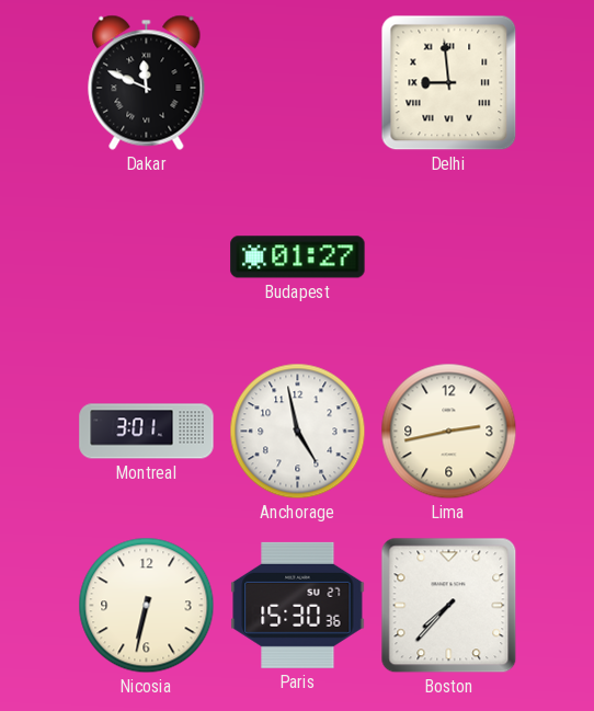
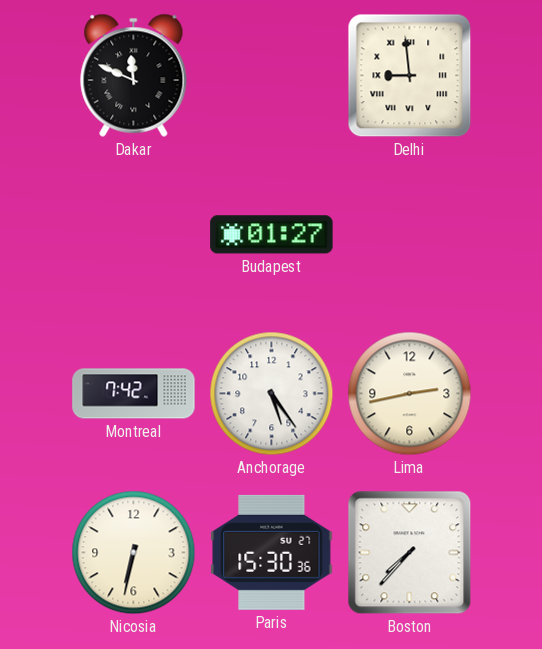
Montreal: 3:01 -> 7:42
Anchorage: 4:58 -> 5:24
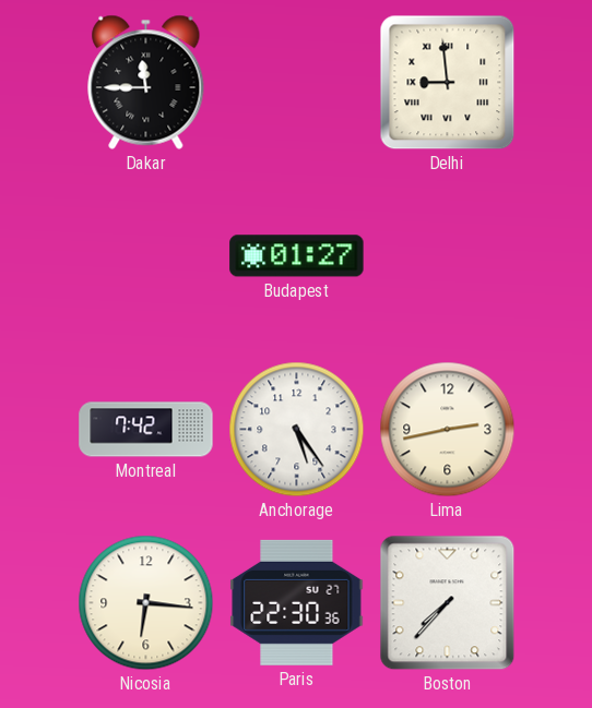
Dakar: 11:49 -> 11:45
Nicosia: 6:32 -> 6:16
Paris: 15:30 -> 22:30
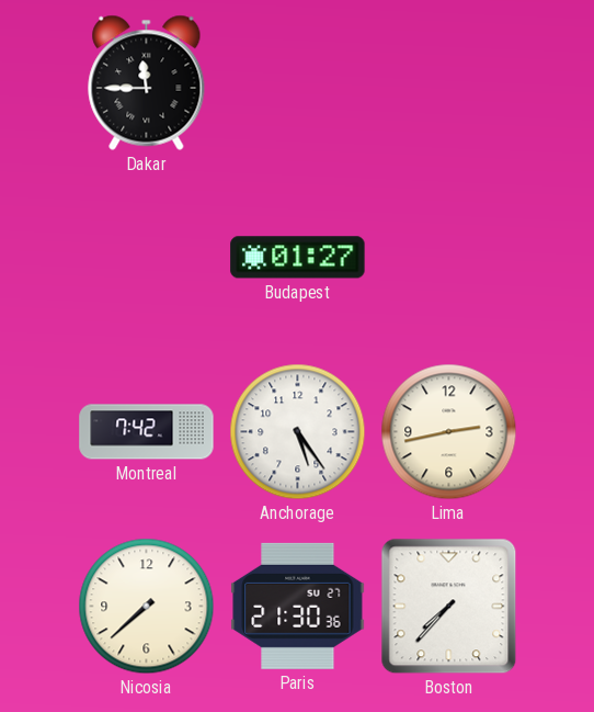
Delhi: 8:59 -> none
Nicosia: 6:16 -> 7:38
Paris: 22:30 -> 21:30
